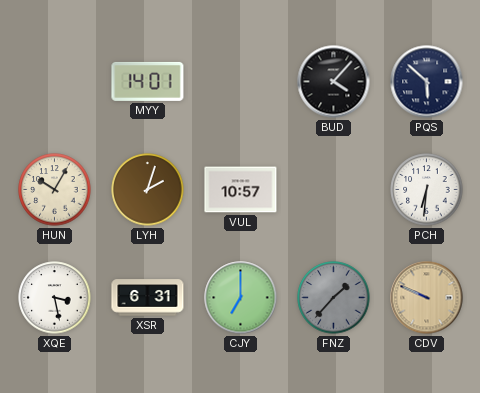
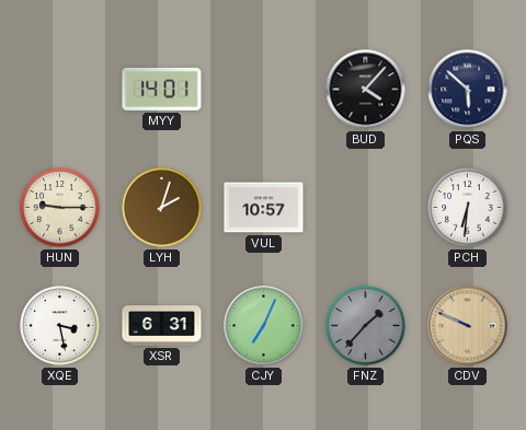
HUN: 10:05 -> 9:15
CJY: 7:00 -> 7:04
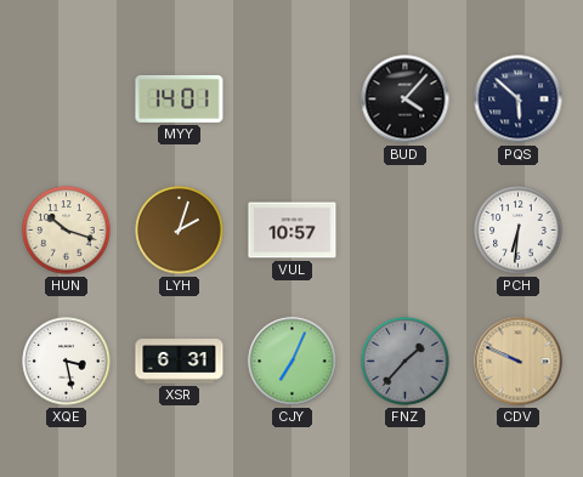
HUN: 9:15 -> 10:18
